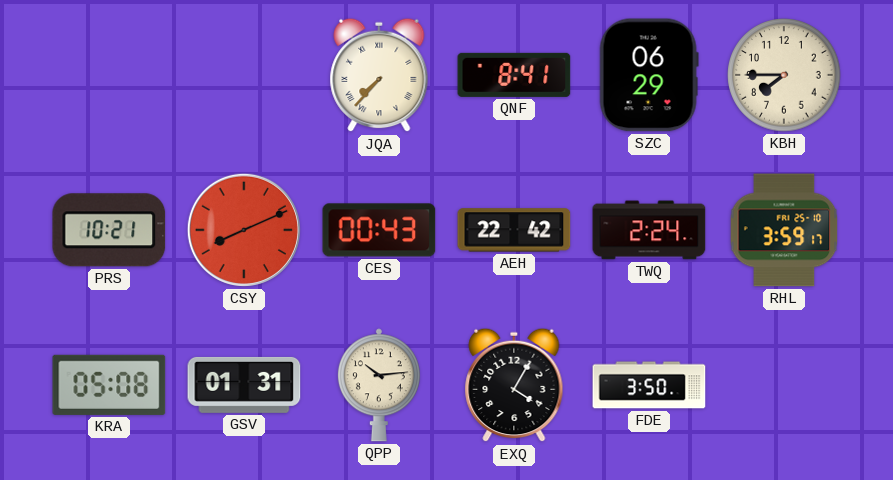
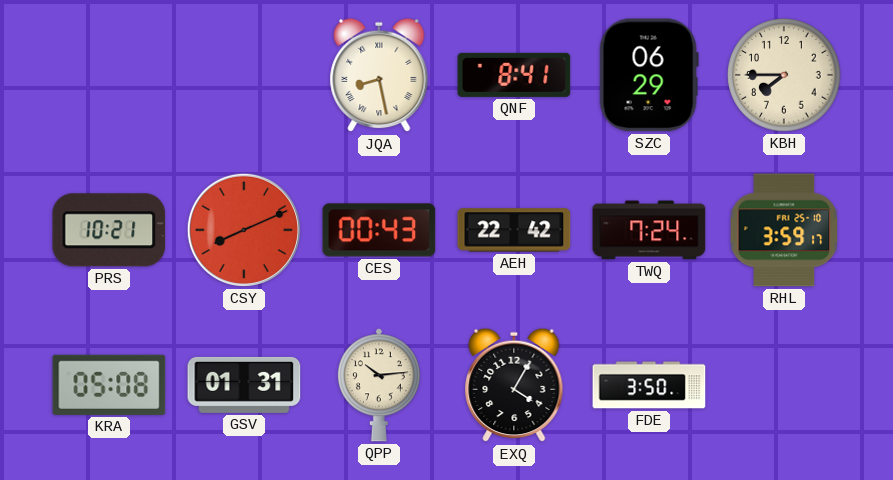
JQA: 7:37 -> 8:28
TWQ: 2:24 -> 7:24
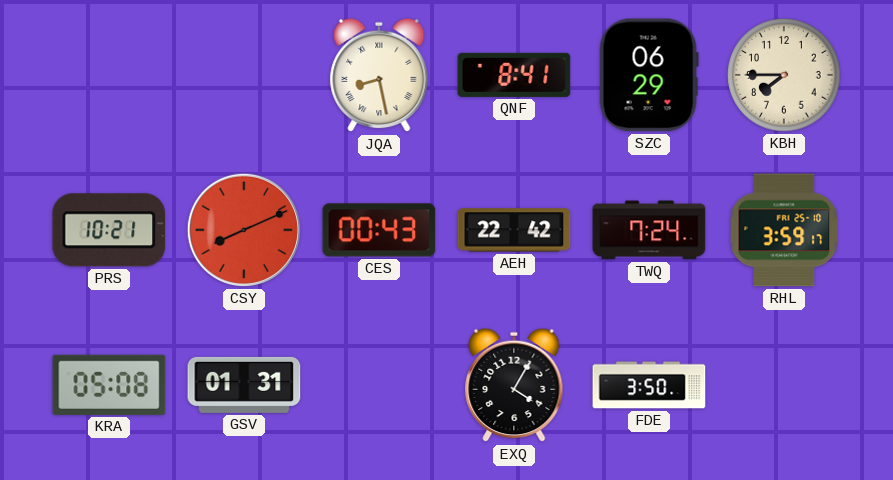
QPP: 10:14 -> none
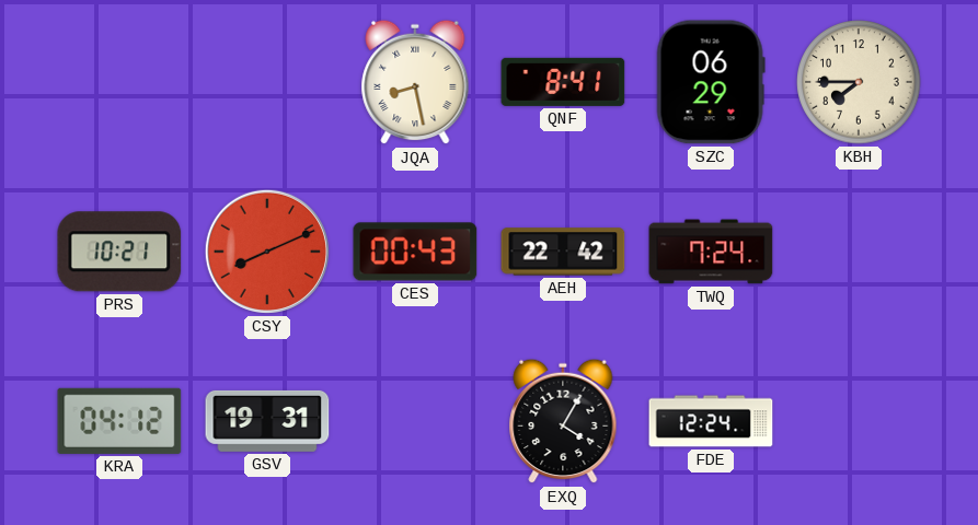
RHL: 3:59 -> none
KRA: 05:08 -> 04:12
GSV: 01:31 -> 19:31
FDE: 3:50 -> 12:24
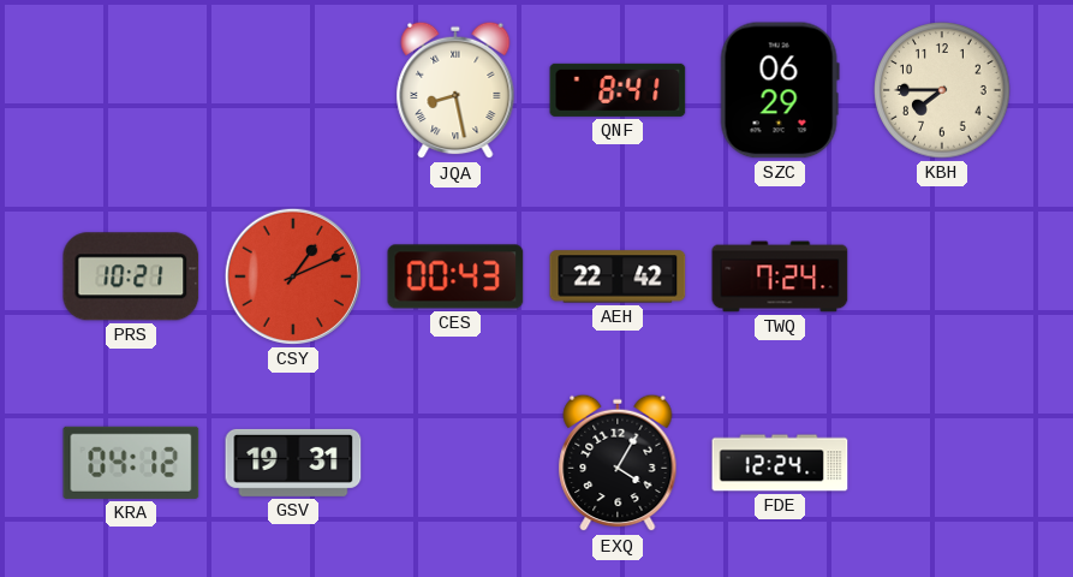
CSY: 8:11 -> 1:11
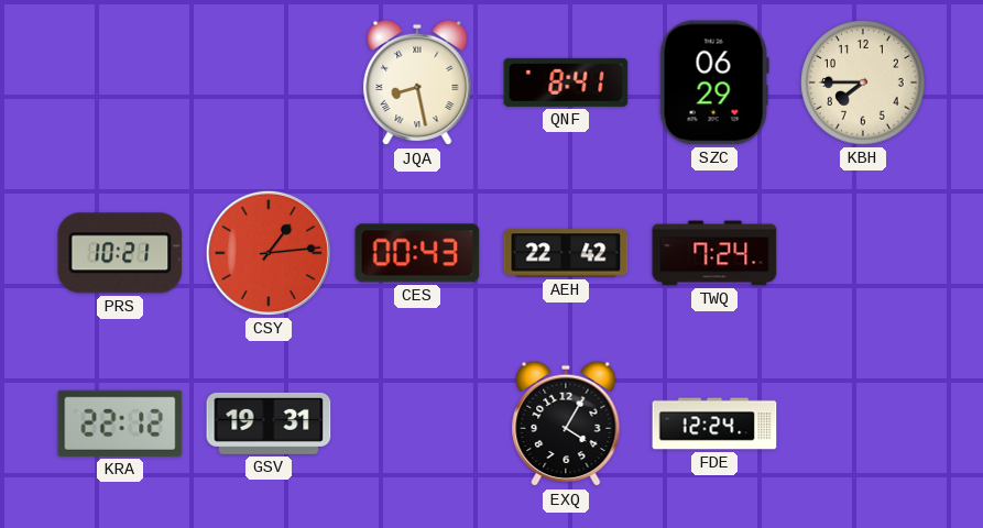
CSY: 1:11 -> 1:14
KRA: 04:12 -> 22:12
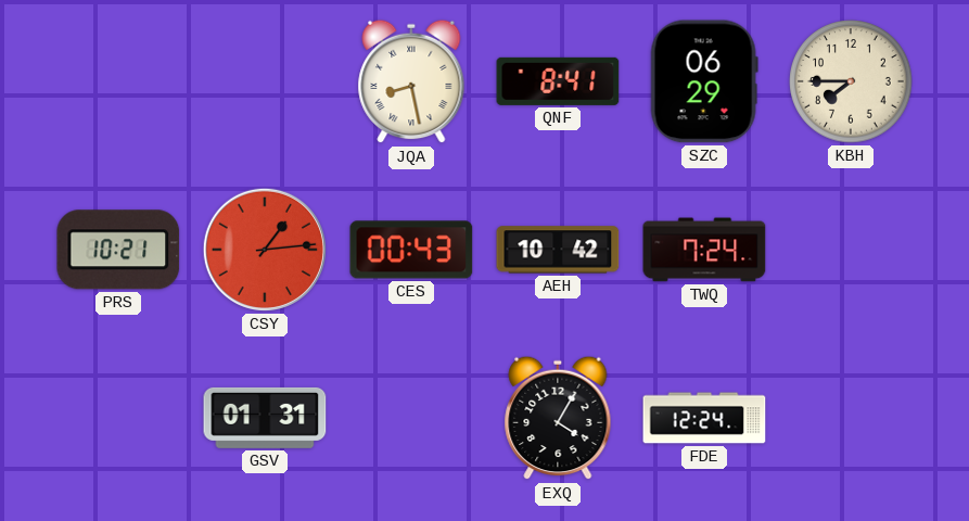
AEH: 22:42 -> 10:42
KRA: 22:12 -> none
GSV: 19:31 -> 01:31
